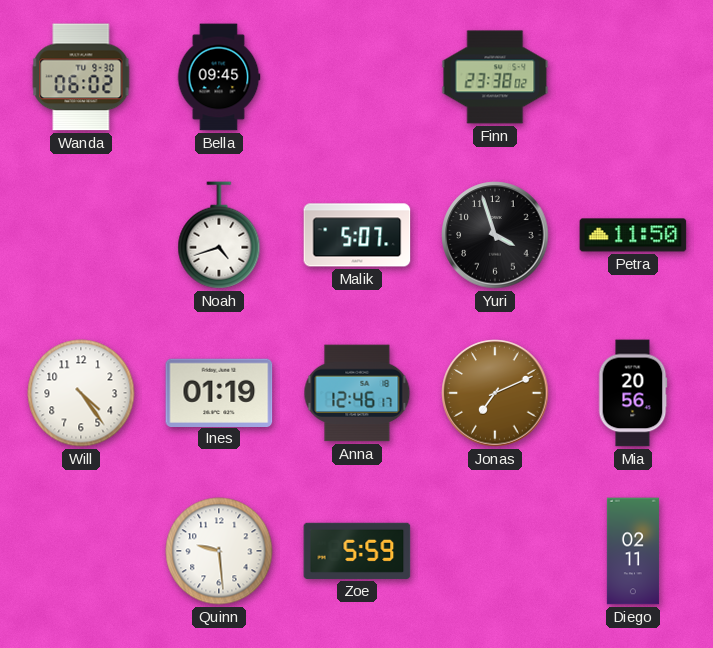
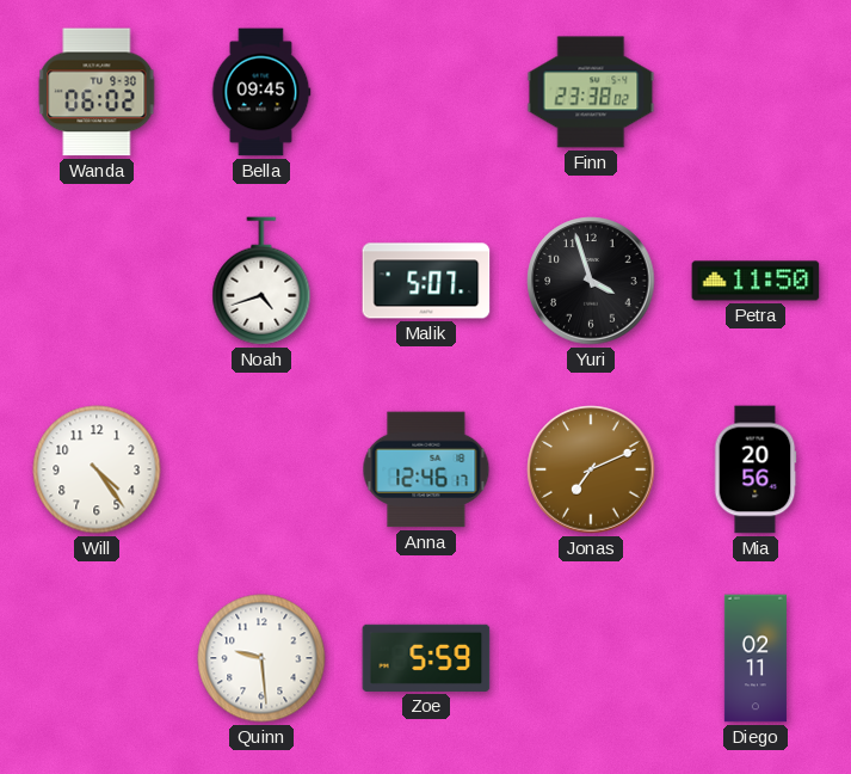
Ines: 01:19 -> none
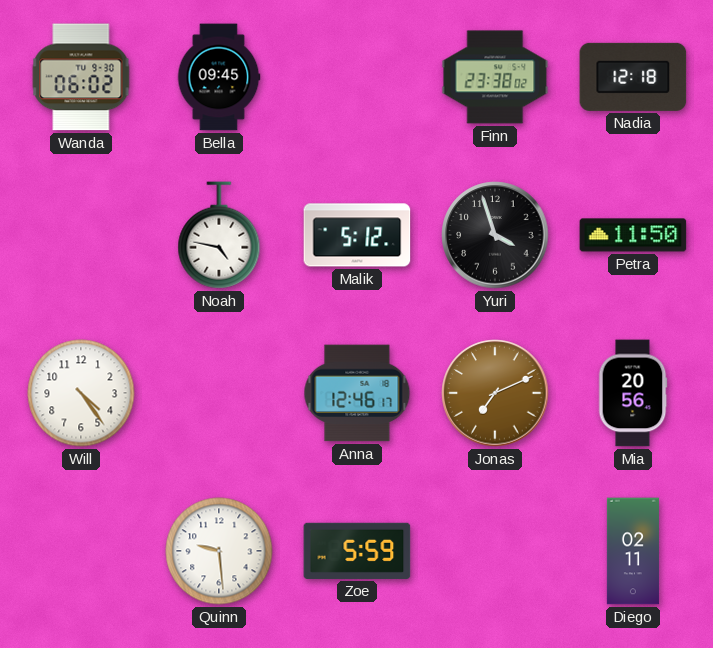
Nadia: none -> 12:18
Noah: 4:42 -> 4:47
Malik: 5:07 -> 5:12
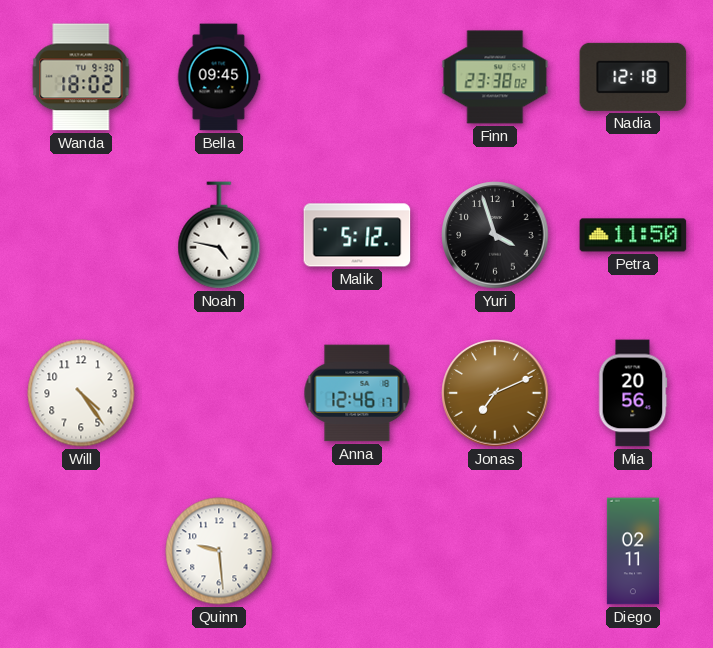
Wanda: 06:02 -> 18:02
Zoe: 5:59 -> none
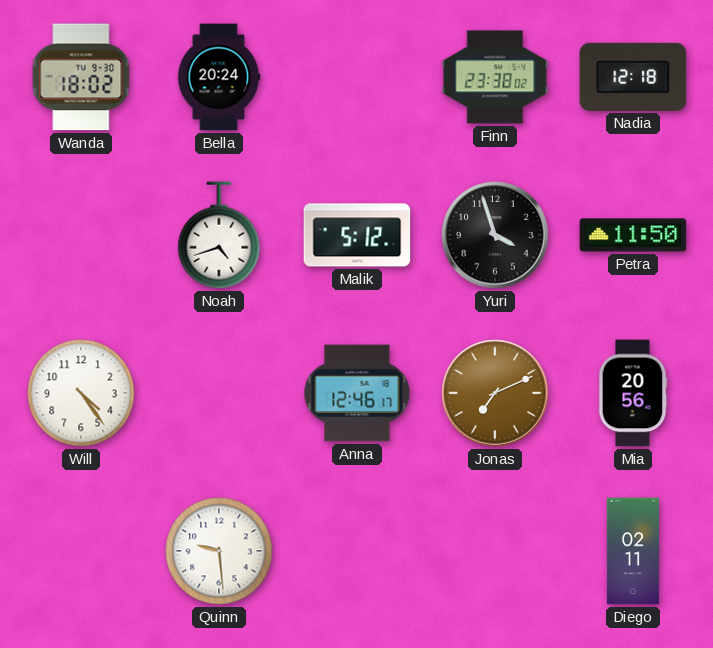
Bella: 09:45 -> 20:24
Noah: 4:47 -> 4:42
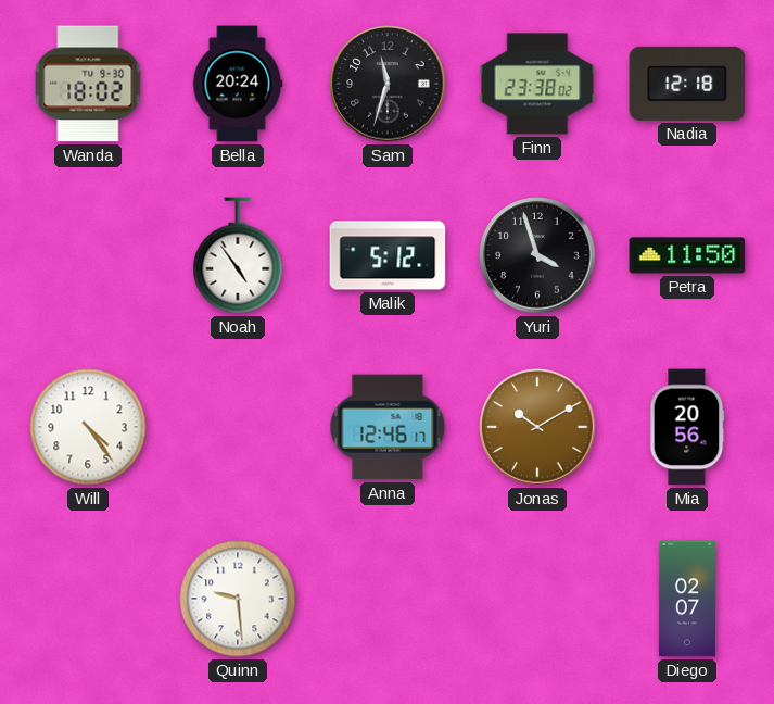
Sam: none -> 11:33
Noah: 4:42 -> 4:54
Jonas: 7:11 -> 10:10
Diego: 02:11 -> 02:07
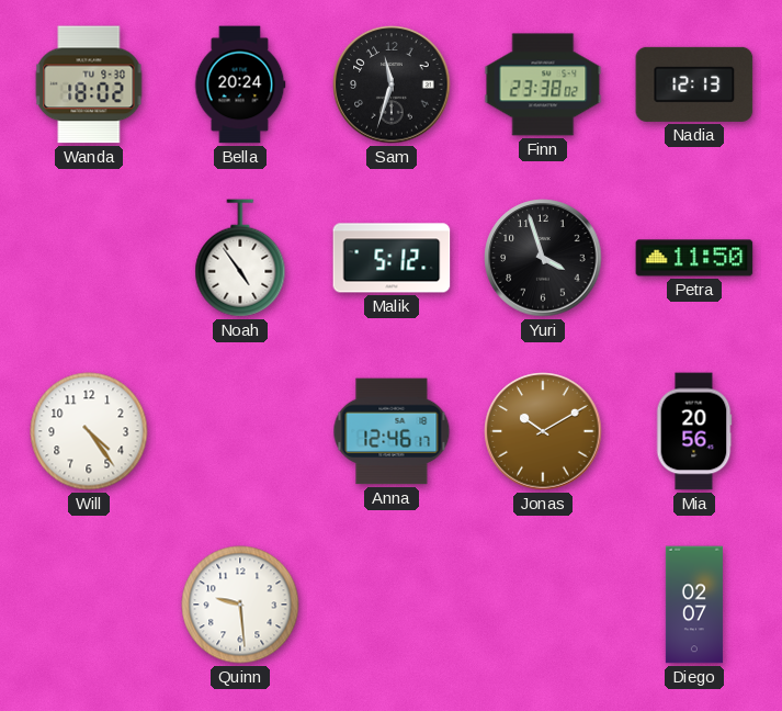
Nadia: 12:18 -> 12:13
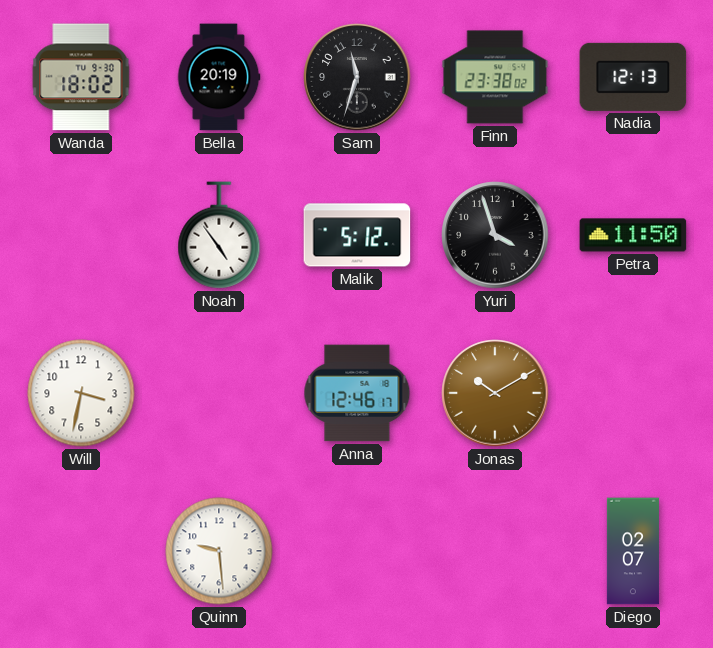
Bella: 20:24 -> 20:19
Will: 4:24 -> 3:32
Mia: 20:56 -> none
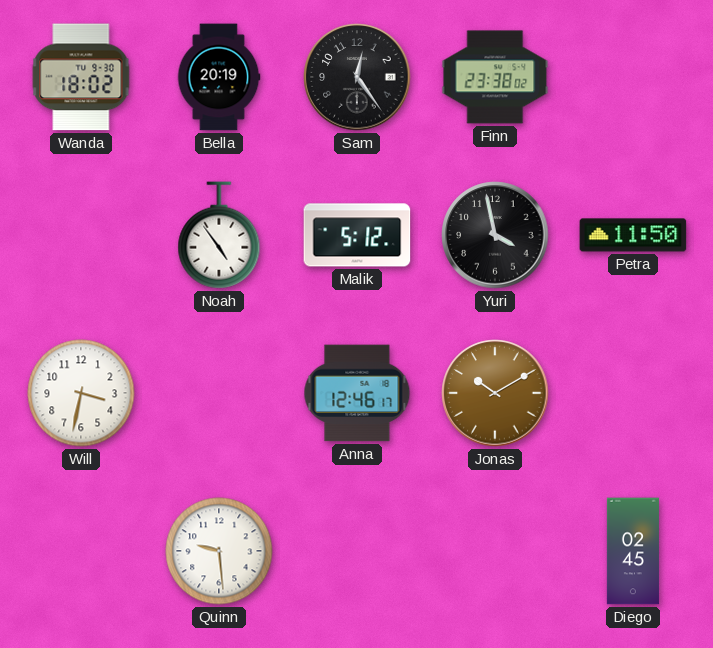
Sam: 11:33 -> 12:24
Nadia: 12:13 -> none
Yuri: 3:57 -> 3:58
Diego: 02:07 -> 02:45
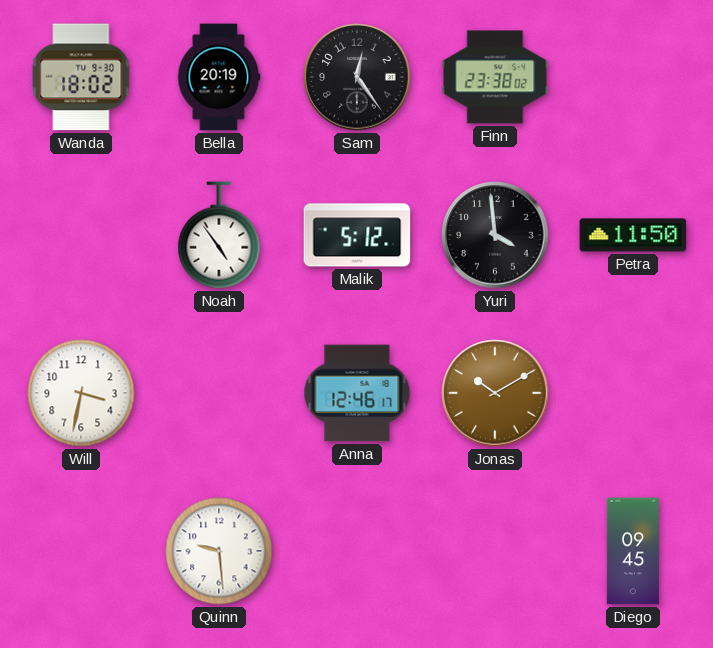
Yuri: 3:58 -> 3:59
Diego: 02:45 -> 09:45
